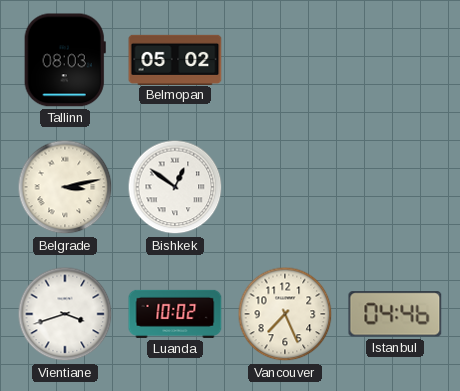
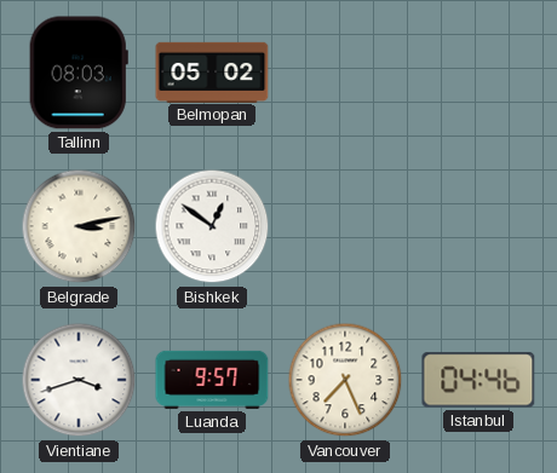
Luanda: 10:02 -> 9:57
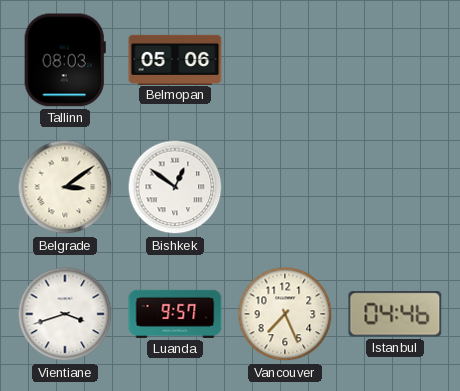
Belmopan: 05:02 -> 05:06
Belgrade: 3:13 -> 3:09
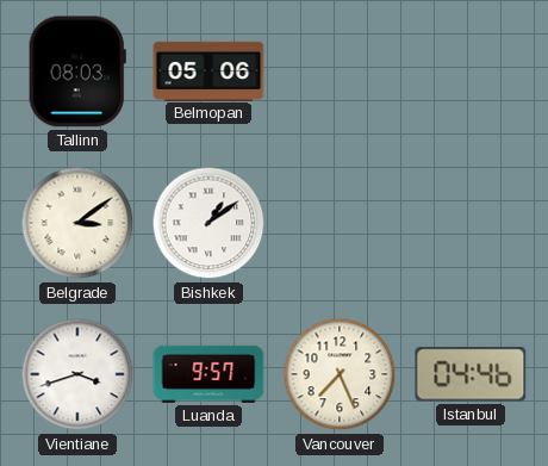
Bishkek: 12:51 -> 1:09
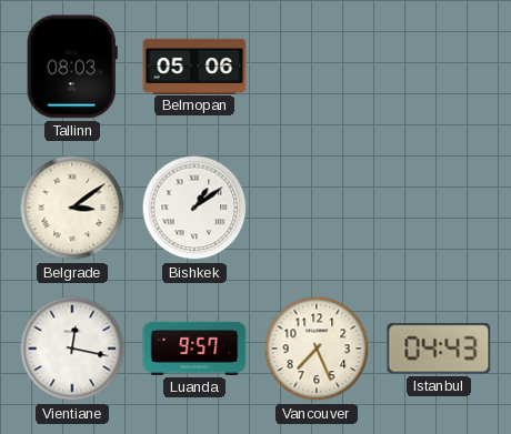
Vientiane: 3:42 -> 12:17
Istanbul: 04:46 -> 04:43
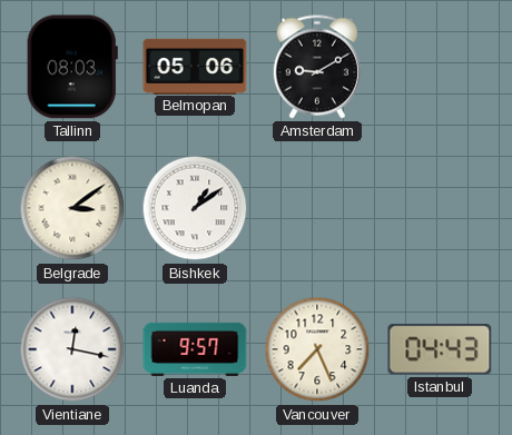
Amsterdam: none -> 9:10
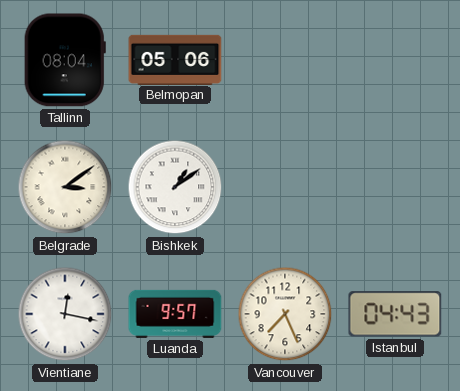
Tallinn: 08:03 -> 08:04
Amsterdam: 9:10 -> none
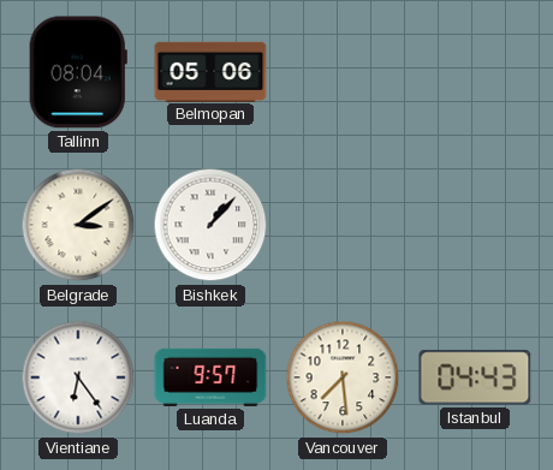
Bishkek: 1:09 -> 1:07
Vientiane: 12:17 -> 6:24
Vancouver: 7:26 -> 7:29
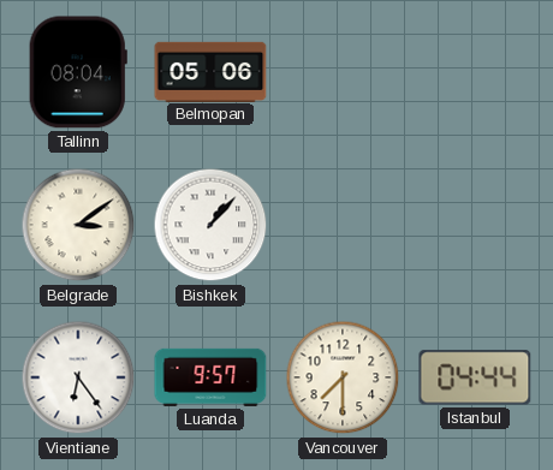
Vancouver: 7:29 -> 7:30
Istanbul: 04:43 -> 04:44
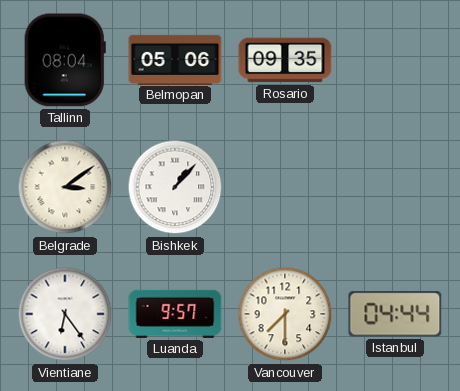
Rosario: none -> 09:35
